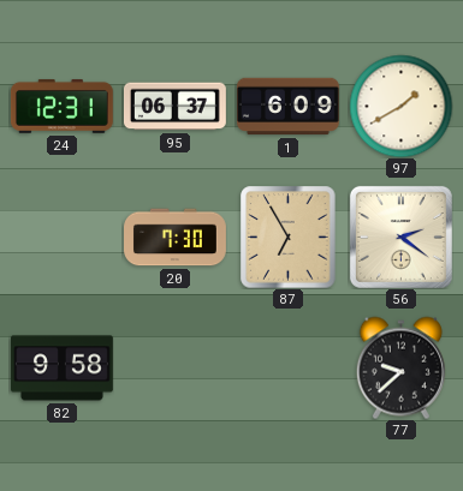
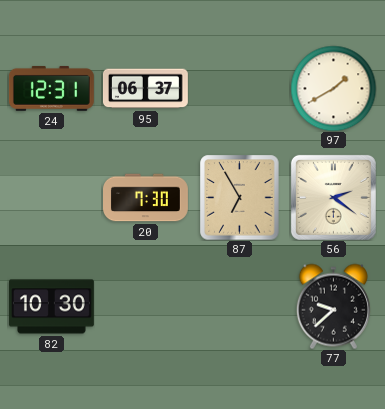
1: 6:09 -> none
82: 9:58 -> 10:30
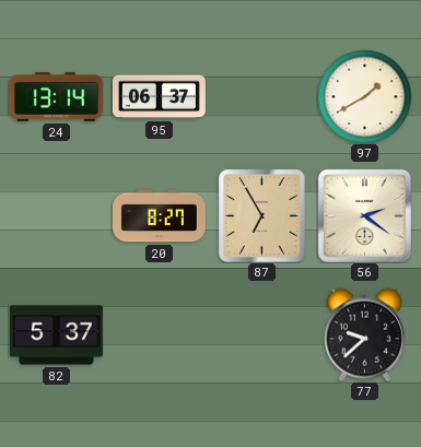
24: 12:31 -> 13:14
20: 7:30 -> 8:27
82: 10:30 -> 5:37
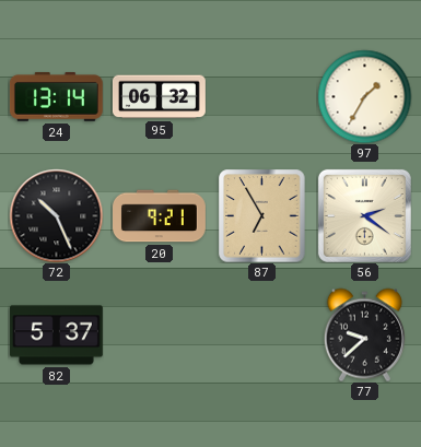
95: 06:37 -> 06:32
97: 1:40 -> 1:35
72: none -> 10:26
20: 8:27 -> 9:21
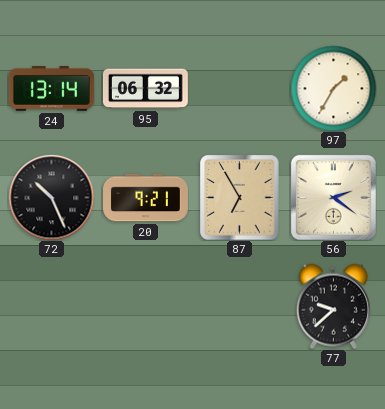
82: 5:37 -> none
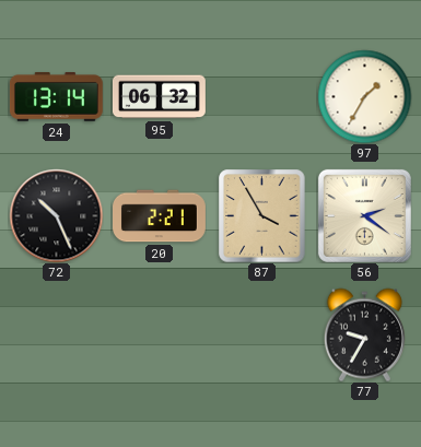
20: 9:21 -> 2:21
87: 6:55 -> 3:55
77: 9:38 -> 9:35
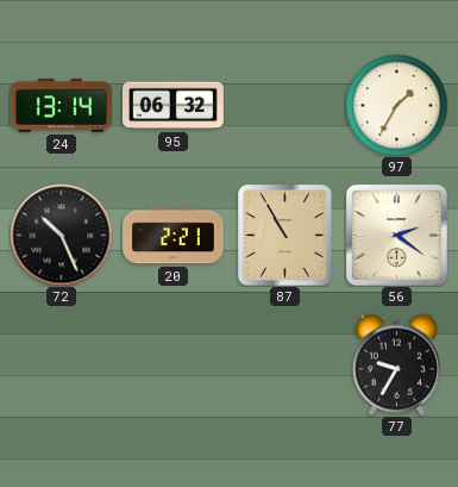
87: 3:55 -> 10:55
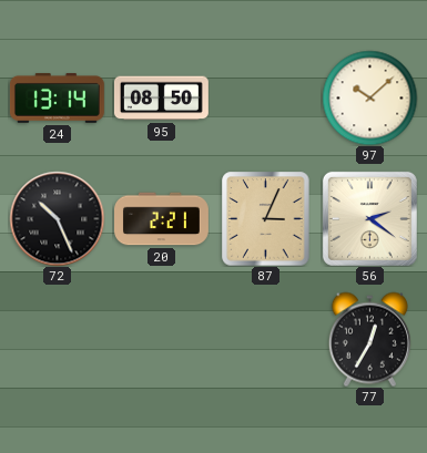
95: 06:32 -> 08:50
97: 1:35 -> 10:08
87: 10:55 -> 3:04
77: 9:35 -> 12:35
